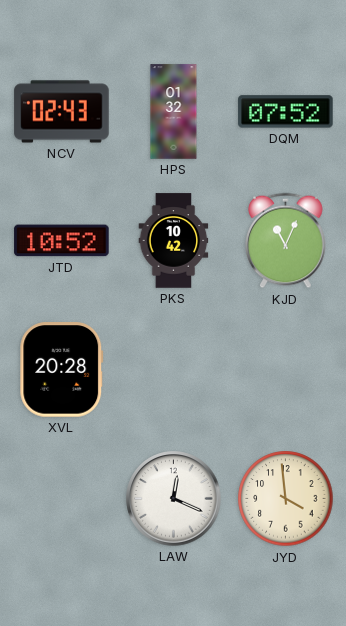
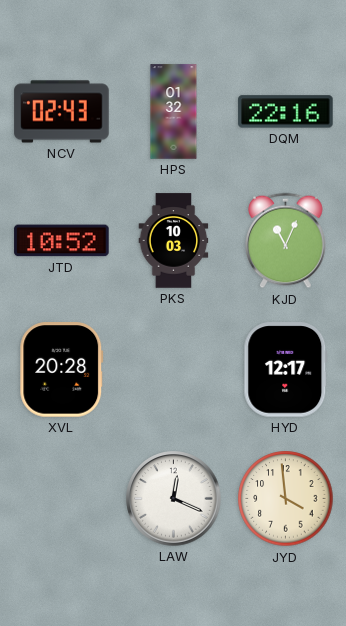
DQM: 07:52 -> 22:16
PKS: 10:42 -> 10:03
HYD: none -> 12:17
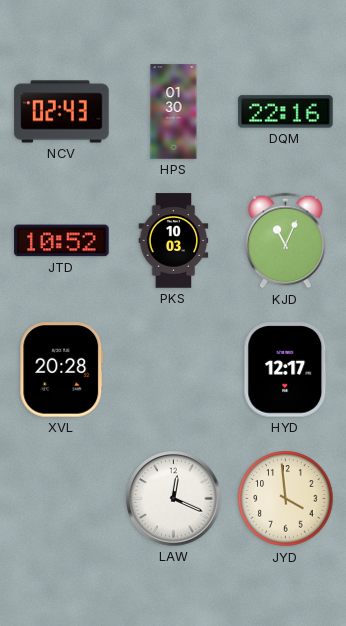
HPS: 01:32 -> 01:30
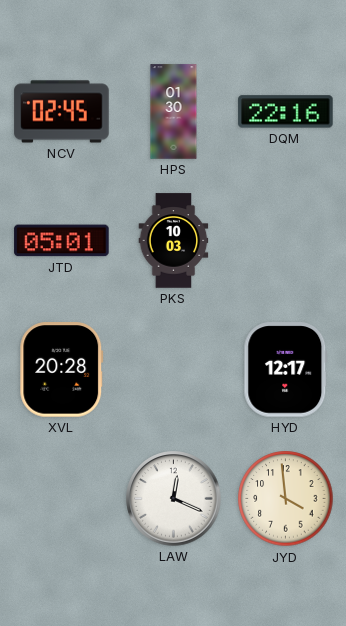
NCV: 02:43 -> 02:45
JTD: 10:52 -> 05:01
KJD: 11:04 -> none
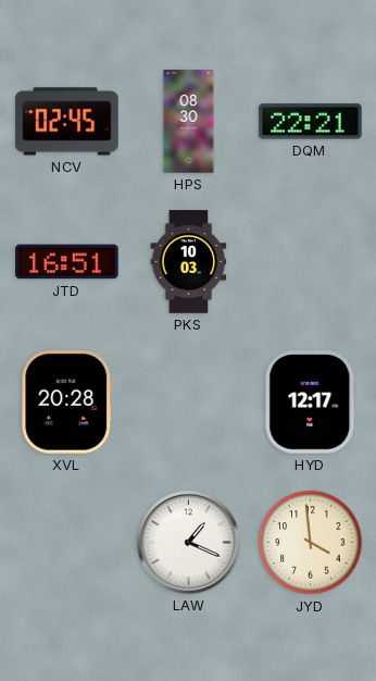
HPS: 01:30 -> 08:30
DQM: 22:16 -> 22:21
JTD: 05:01 -> 16:51
LAW: 12:19 -> 1:19
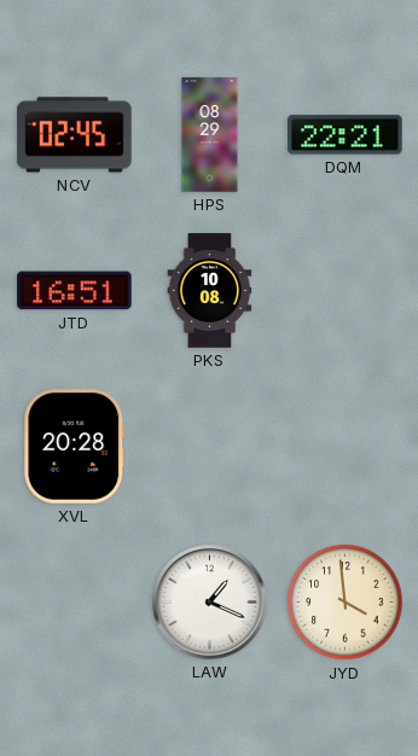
HPS: 08:30 -> 08:29
PKS: 10:03 -> 10:08
HYD: 12:17 -> none
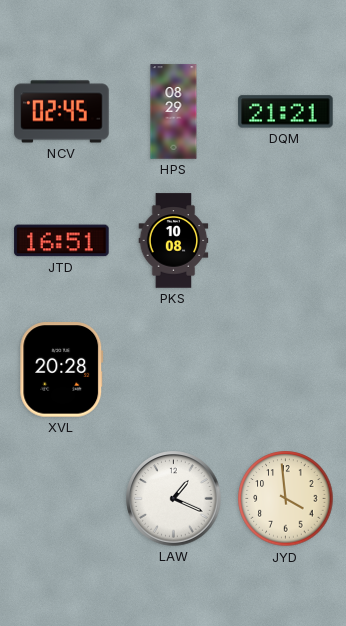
DQM: 22:21 -> 21:21
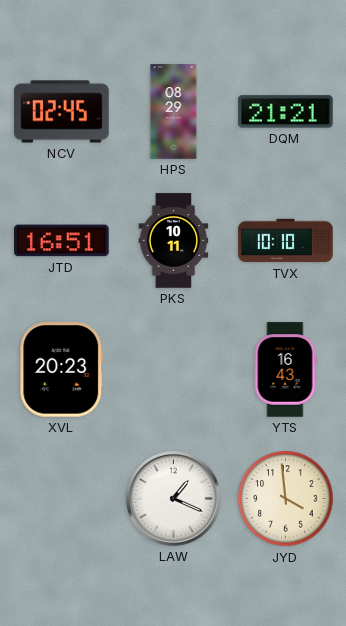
PKS: 10:08 -> 10:11
TVX: none -> 10:10
XVL: 20:28 -> 20:23
YTS: none -> 16:43
